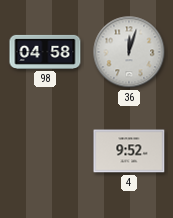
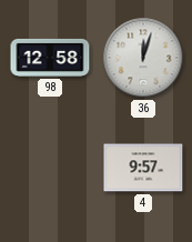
98: 04:58 -> 12:58
4: 9:52 -> 9:57
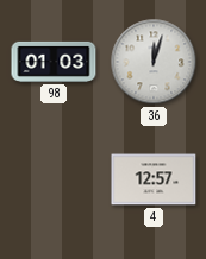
98: 12:58 -> 01:03
4: 9:57 -> 12:57
